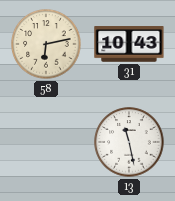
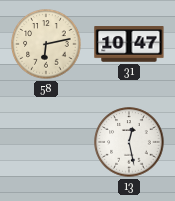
31: 10:43 -> 10:47
13: 11:28 -> 12:28
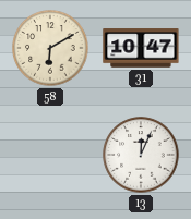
58: 6:13 -> 6:10
13: 12:28 -> 12:04
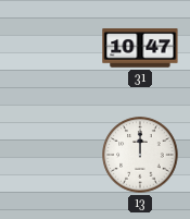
58: 6:10 -> none
13: 12:04 -> 12:00
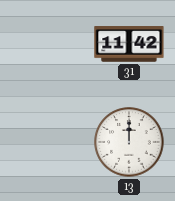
31: 10:47 -> 11:42
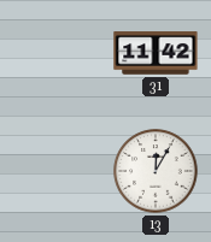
13: 12:00 -> 12:05
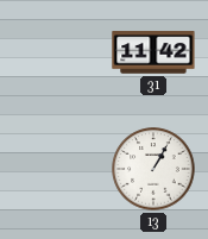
13: 12:05 -> 1:05
